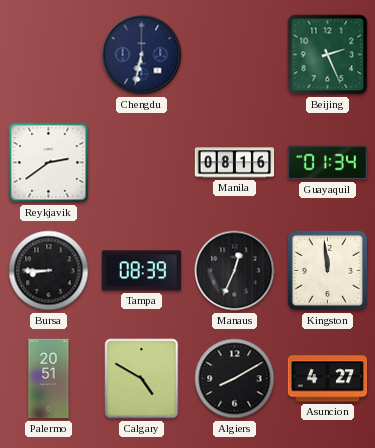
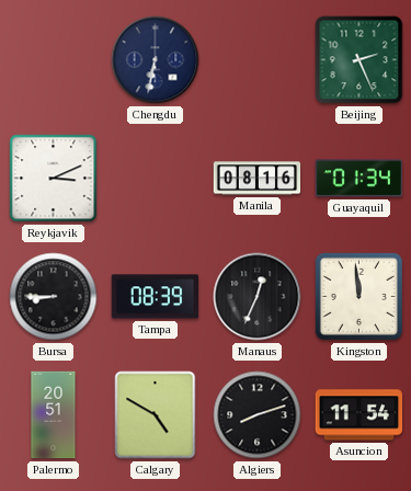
Reykjavik: 2:39 -> 3:11
Algiers: 8:10 -> 8:12
Asuncion: 4:27 -> 11:54
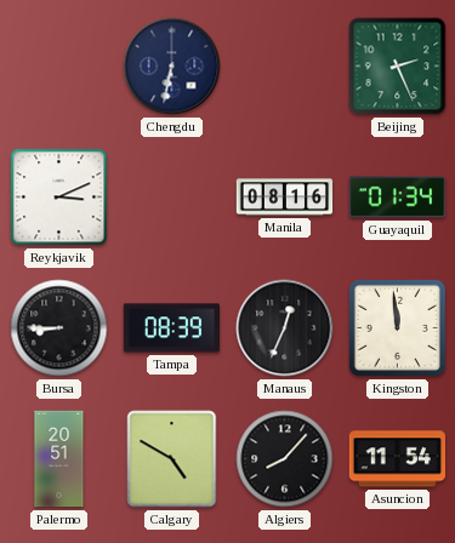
Algiers: 8:12 -> 8:07
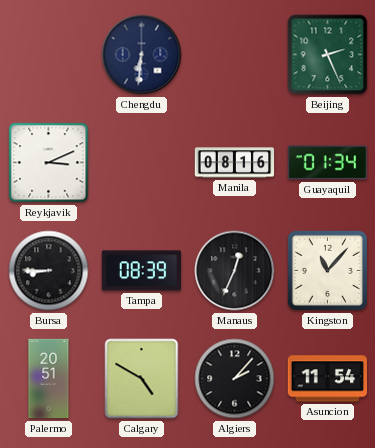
Chengdu: 6:32 -> 6:31
Kingston: 11:59 -> 11:07
Algiers: 8:07 -> 2:07
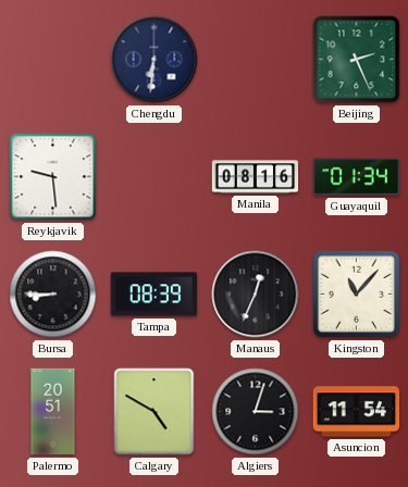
Reykjavik: 3:11 -> 9:29
Algiers: 2:07 -> 3:03
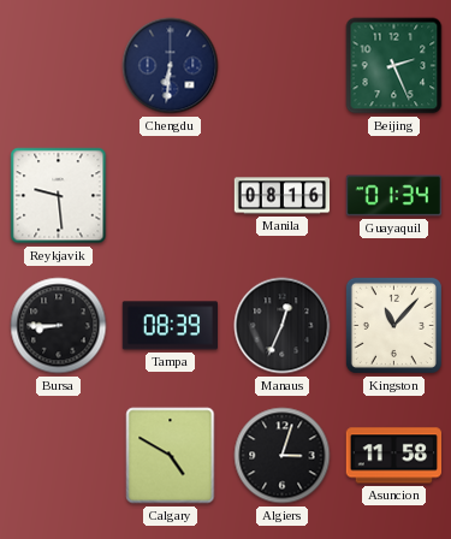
Palermo: 20:51 -> none
Asuncion: 11:54 -> 11:58
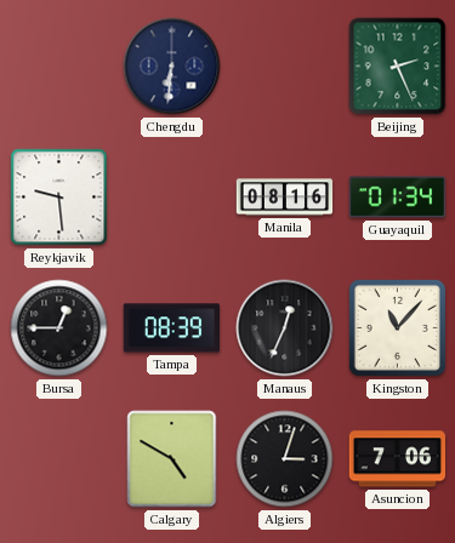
Bursa: 8:45 -> 12:45
Asuncion: 11:58 -> 7:06
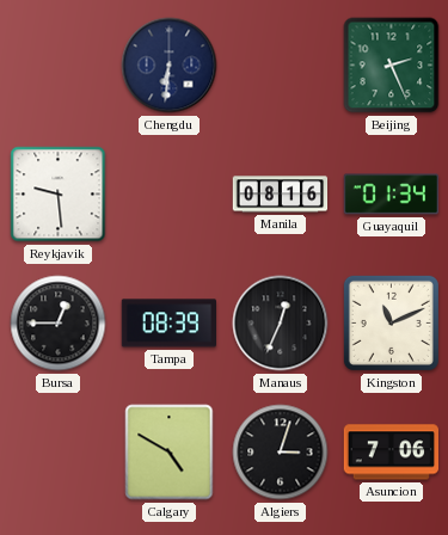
Kingston: 11:07 -> 11:11
